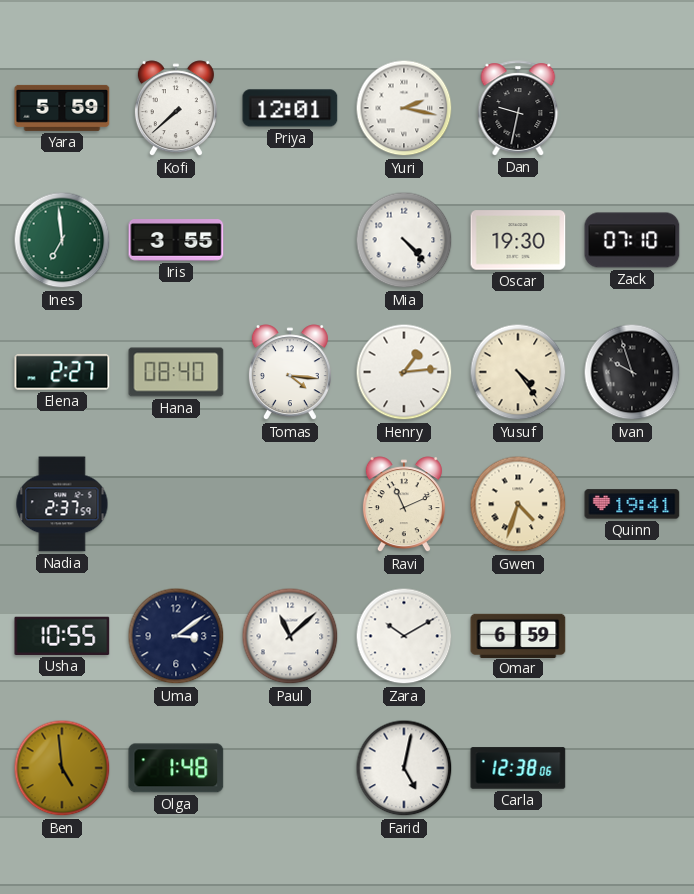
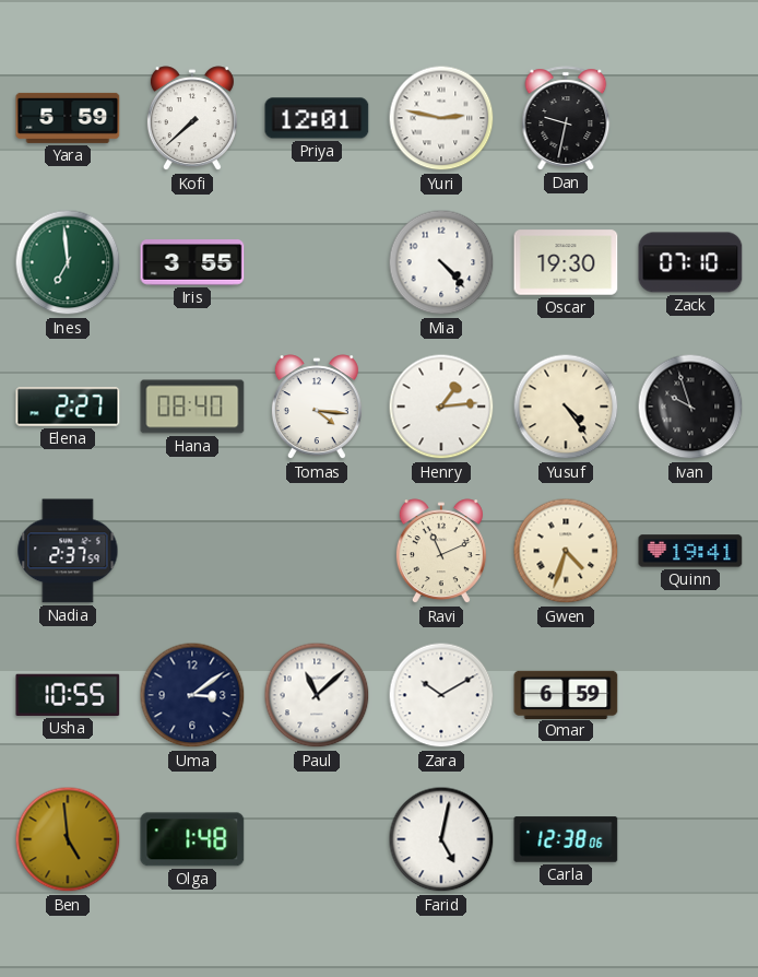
Yuri: 2:17 -> 2:47
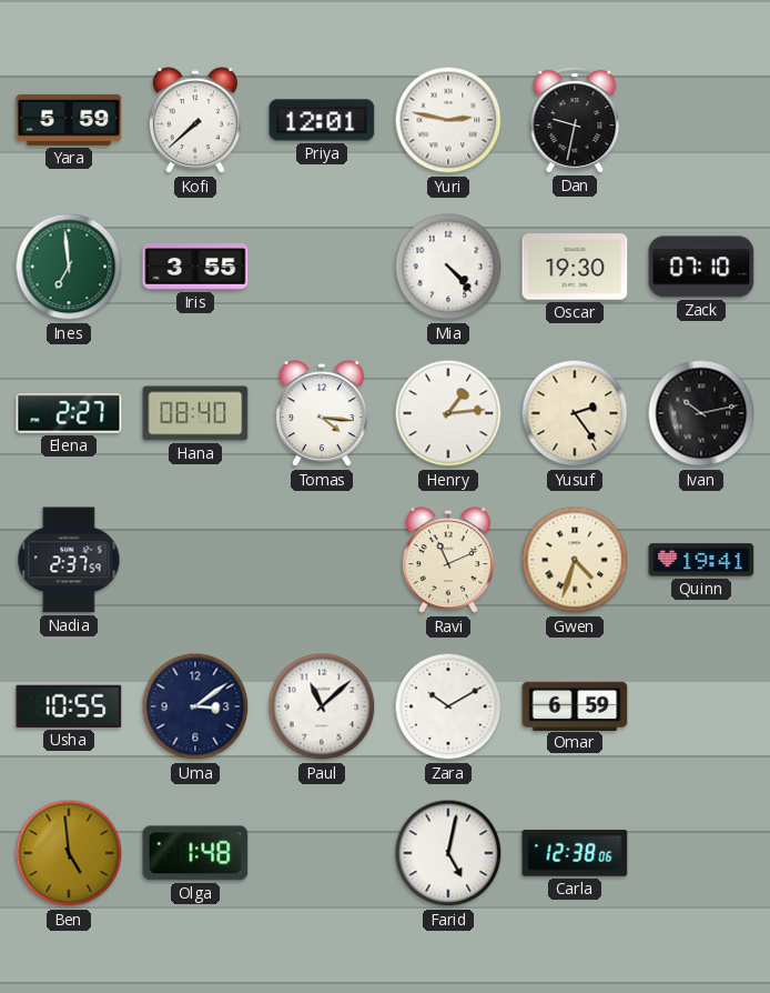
Yusuf: 4:24 -> 2:24
Ivan: 9:57 -> 10:13
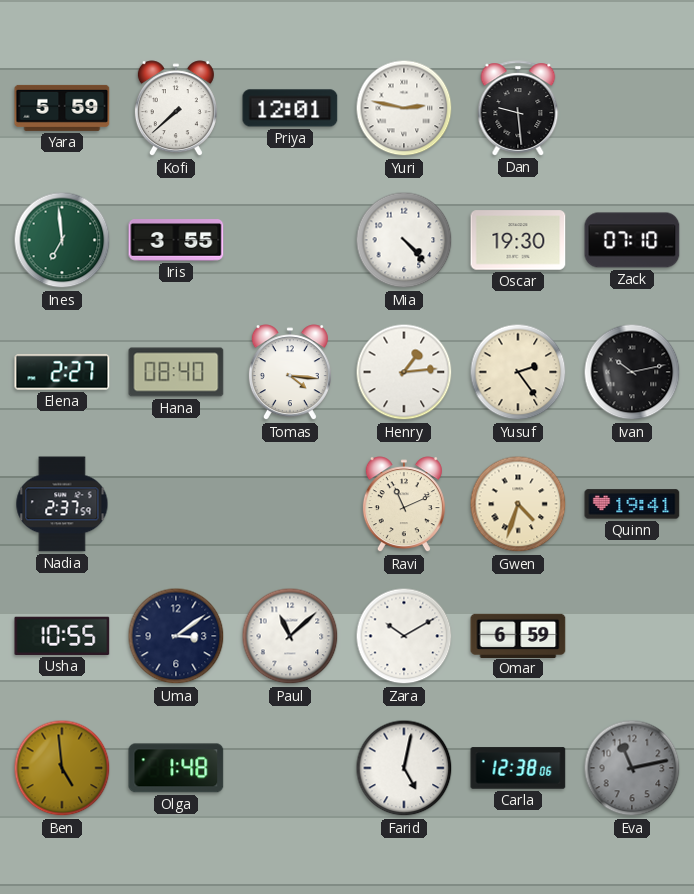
Dan: 9:32 -> 9:29
Eva: none -> 11:13
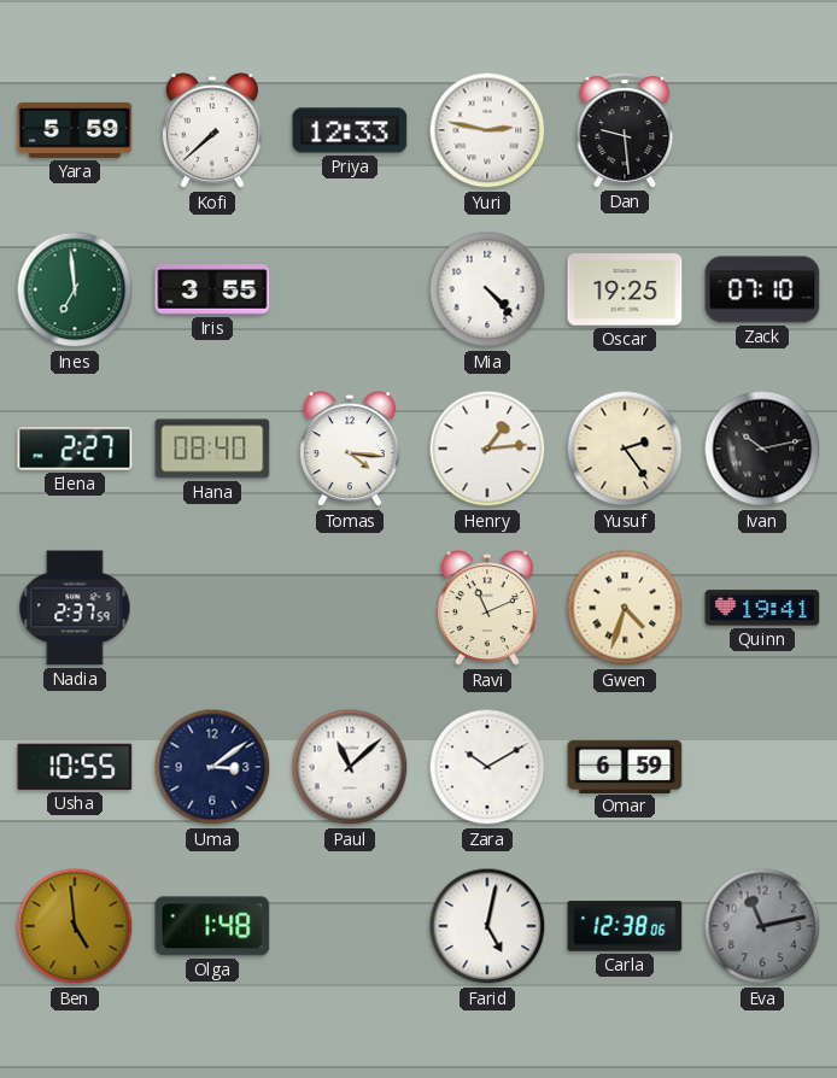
Priya: 12:01 -> 12:33
Oscar: 19:30 -> 19:25
